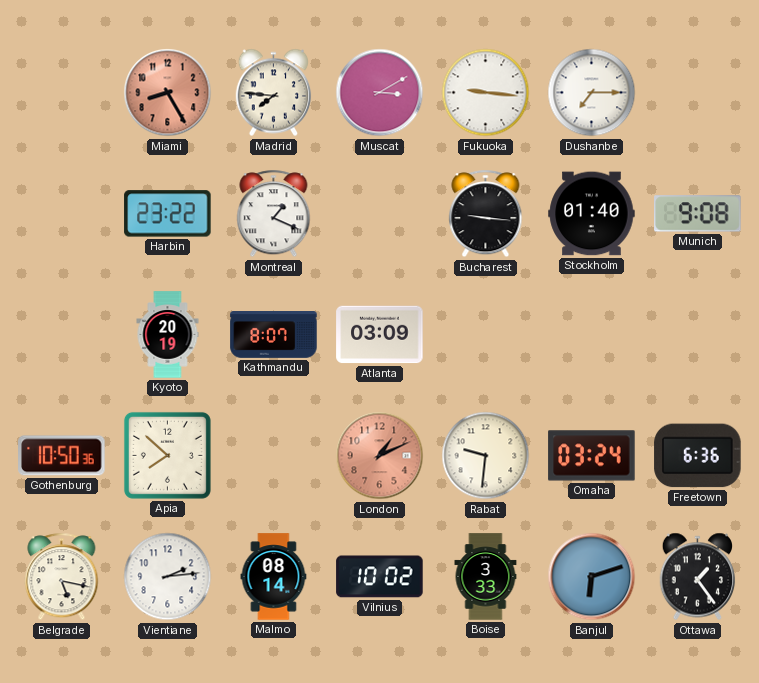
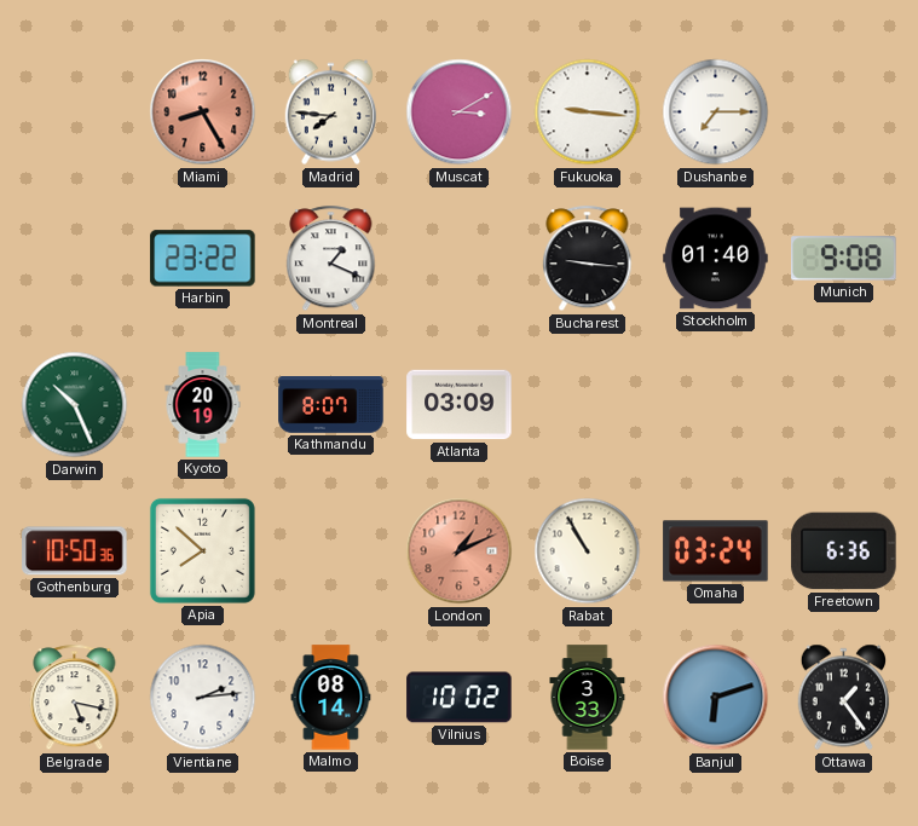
Darwin: none -> 10:26
Rabat: 9:31 -> 10:55
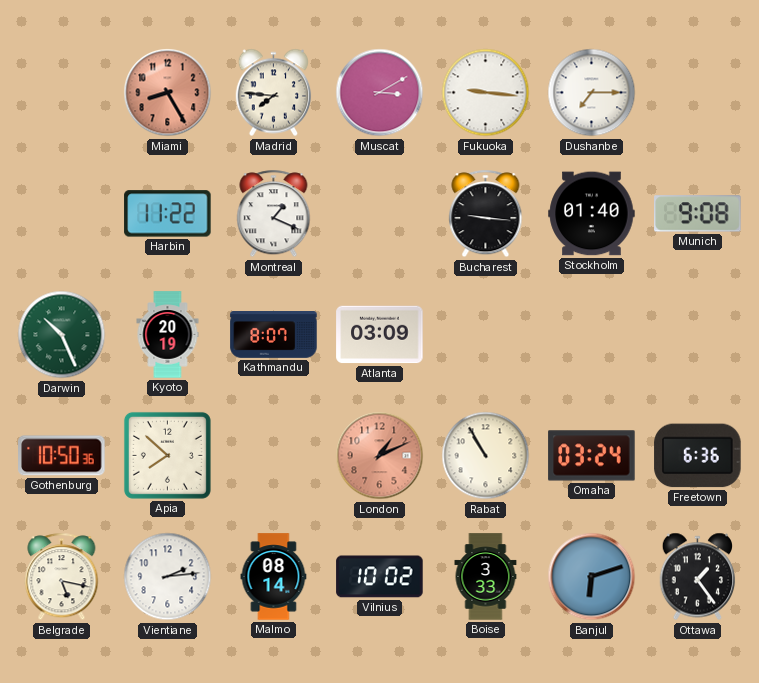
Harbin: 23:22 -> 11:22
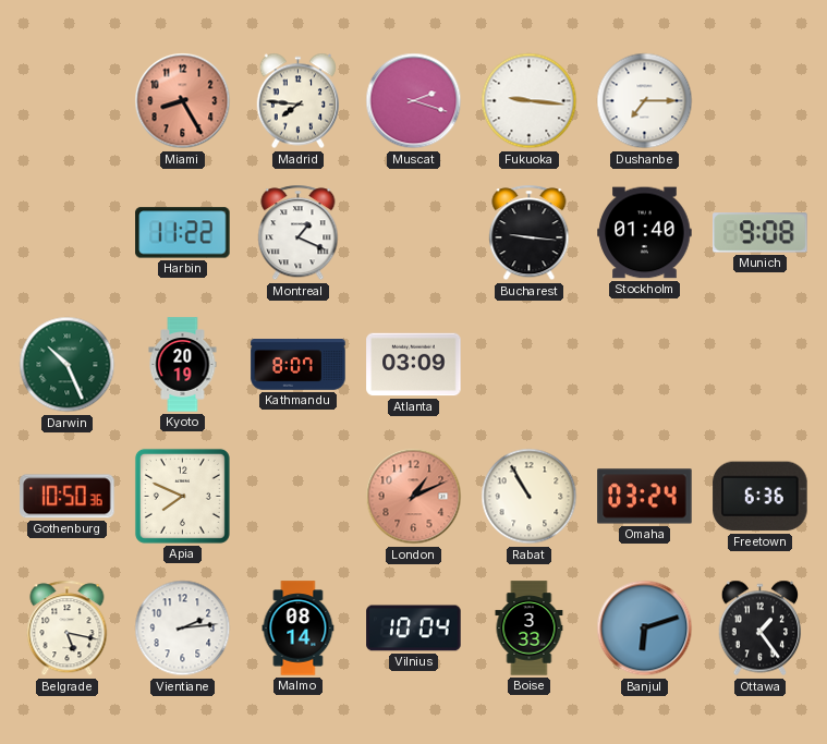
Muscat: 3:10 -> 2:18
Apia: 7:52 -> 7:49
Vilnius: 10:02 -> 10:04
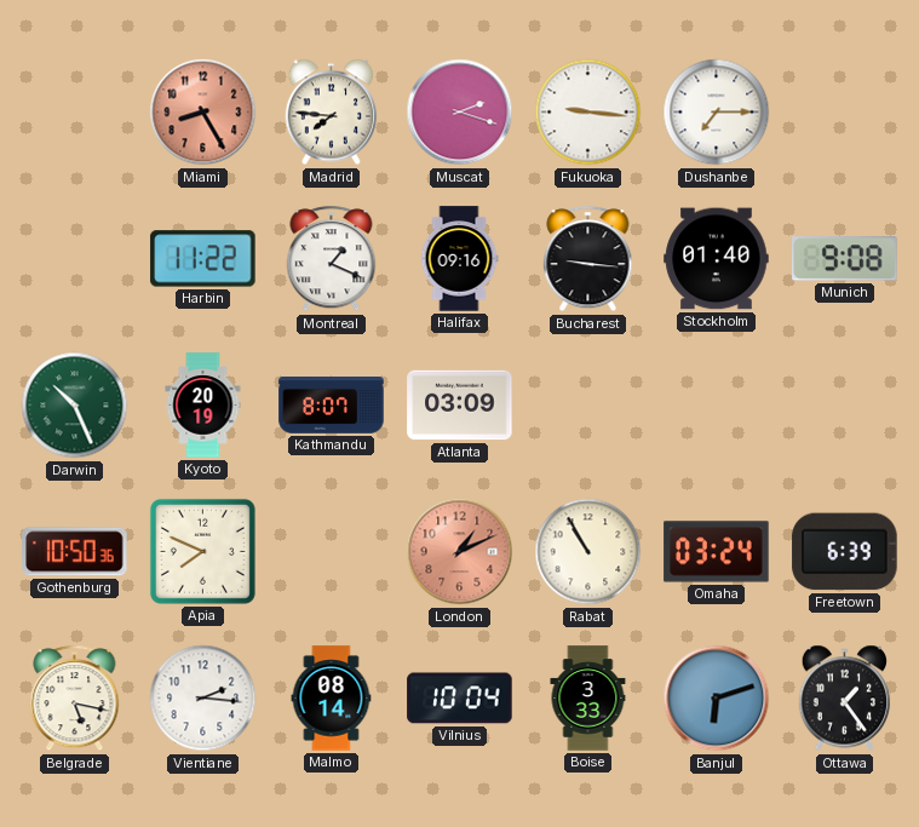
Halifax: none -> 09:16
Freetown: 6:36 -> 6:39
Vientiane: 2:14 -> 2:16
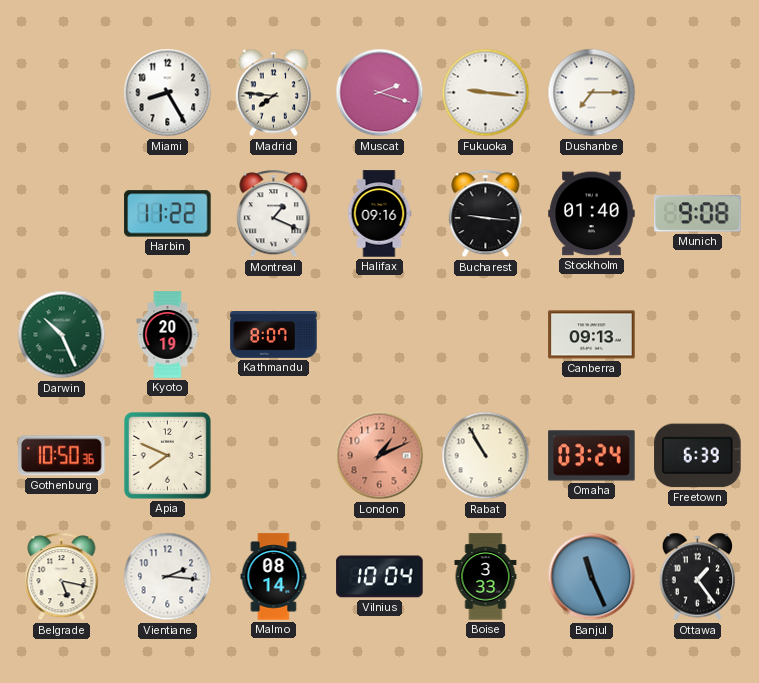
Miami dial: salmon -> white
Atlanta: 03:09 -> none
Canberra: none -> 09:13
Banjul: 6:12 -> 11:26
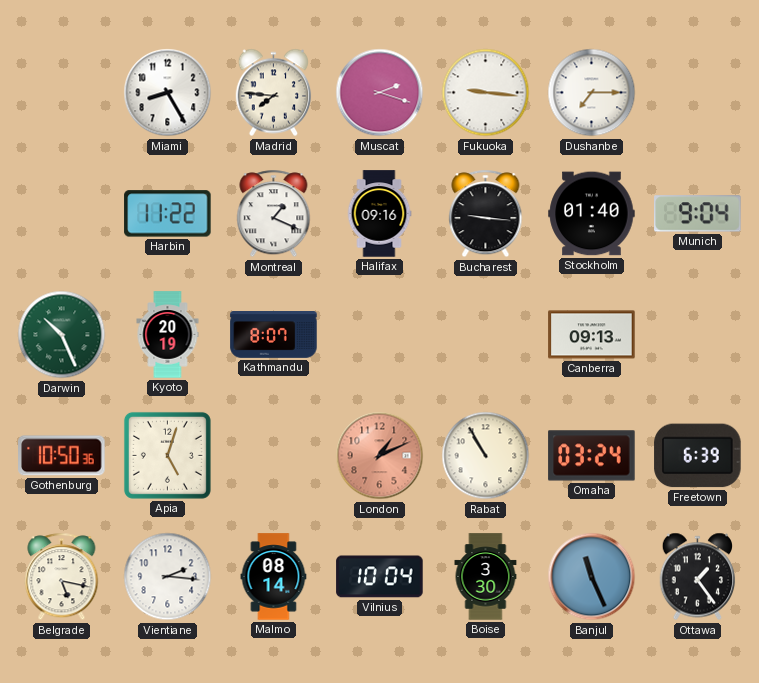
Munich: 9:08 -> 9:04
Apia: 7:49 -> 5:03
Boise: 3:33 -> 3:30
